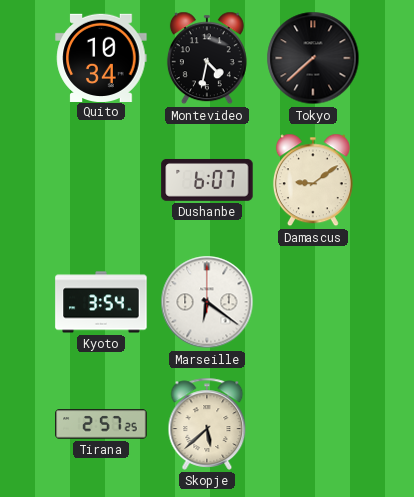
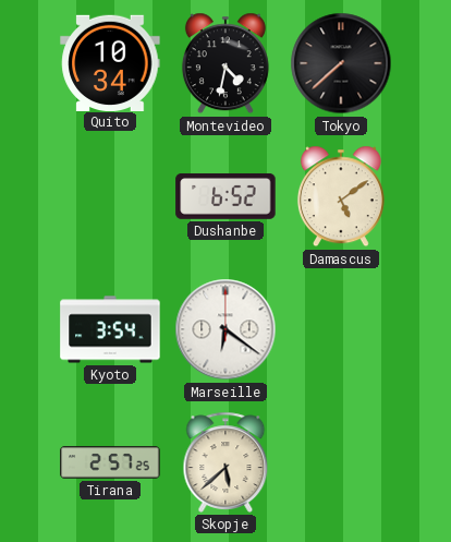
Dushanbe: 6:07 -> 6:52
Damascus: 9:09 -> 5:09
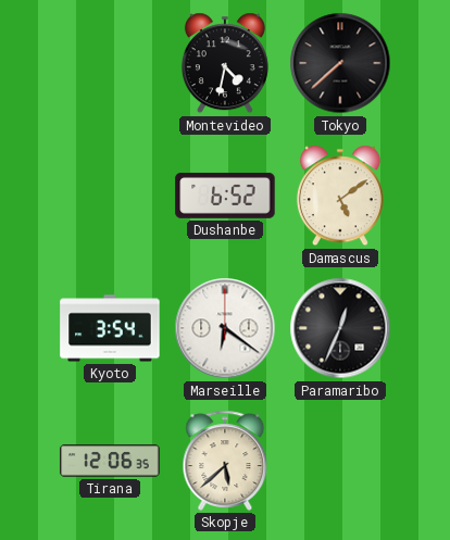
Quito: 10:34 -> none
Paramaribo: none -> 12:34
Tirana: 2:57 -> 12:06
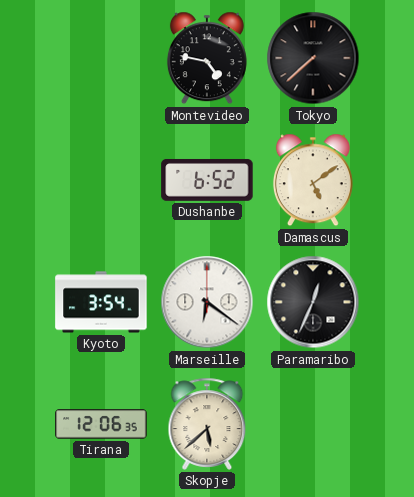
Montevideo: 4:32 -> 4:47
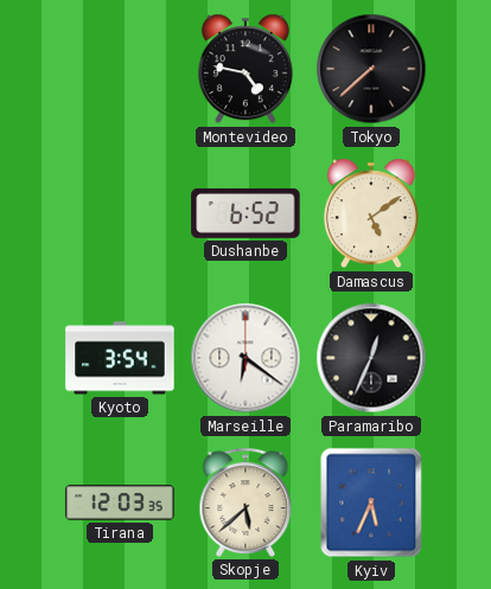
Tirana: 12:06 -> 12:03
Kyiv: none -> 5:34
